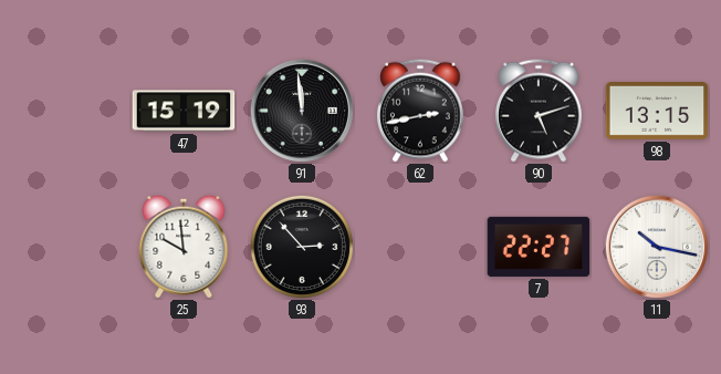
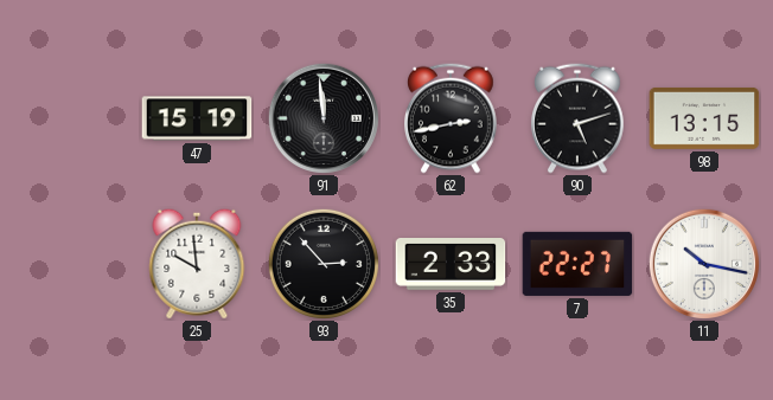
35: none -> 2:33
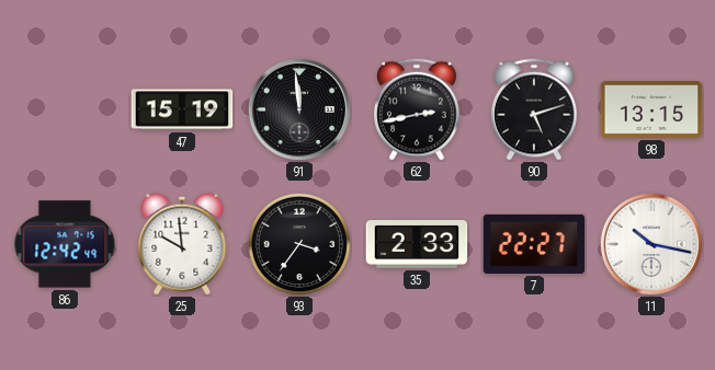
86: none -> 12:42
93: 2:53 -> 3:36
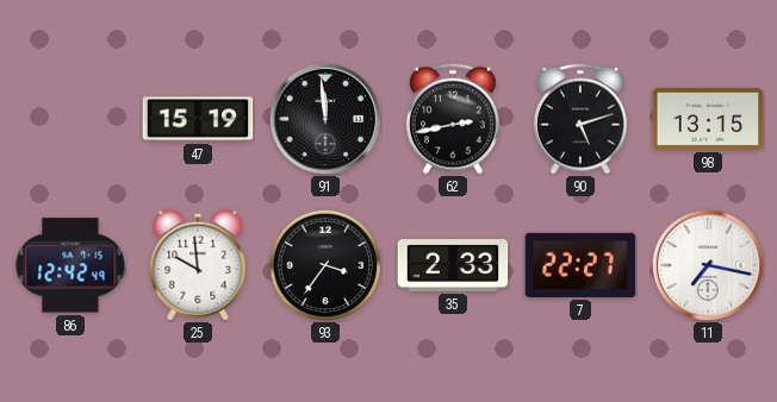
11: 10:17 -> 7:17
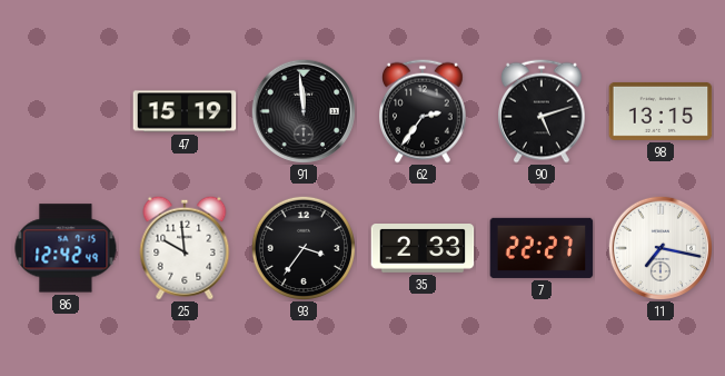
62: 2:43 -> 2:36
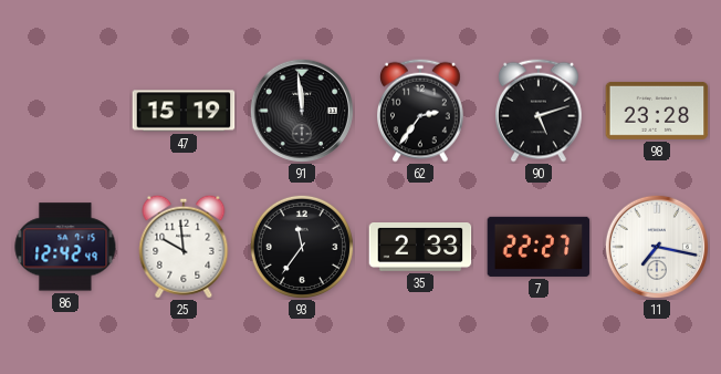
98: 13:15 -> 23:28
93: 3:36 -> 11:36
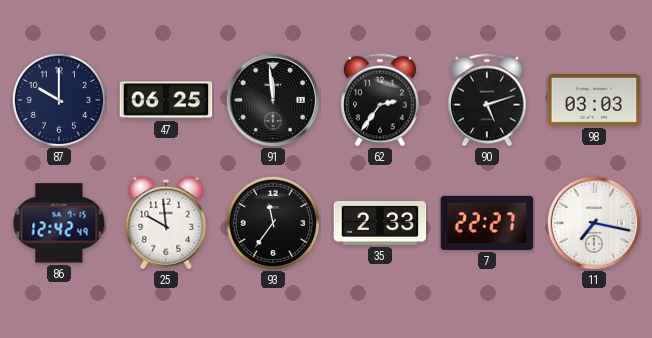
87: none -> 10:00
47: 15:19 -> 06:25
98: 23:28 -> 03:03
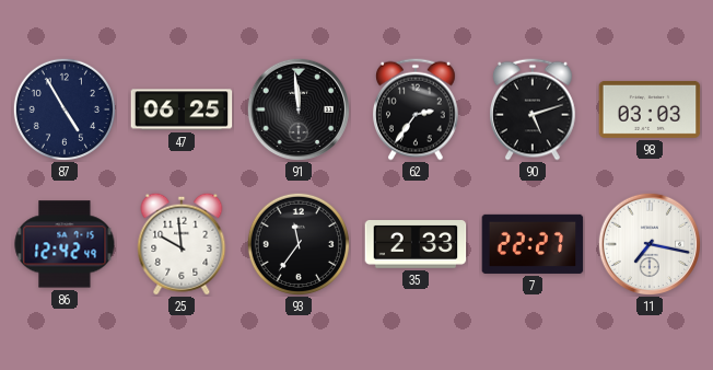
87: 10:00 -> 4:55
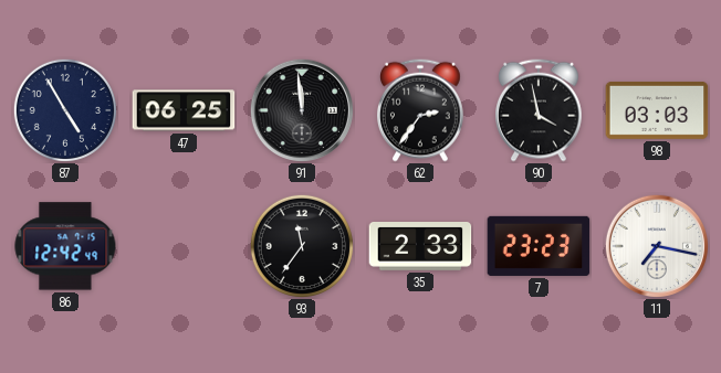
90: 5:12 -> 3:58
25: 9:59 -> none
7: 22:27 -> 23:23
